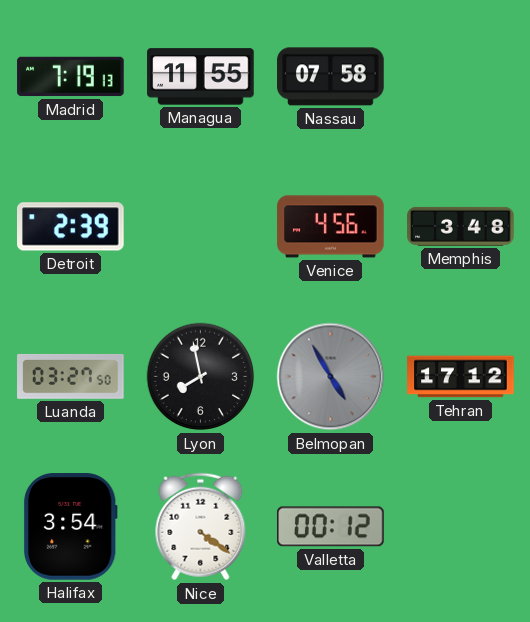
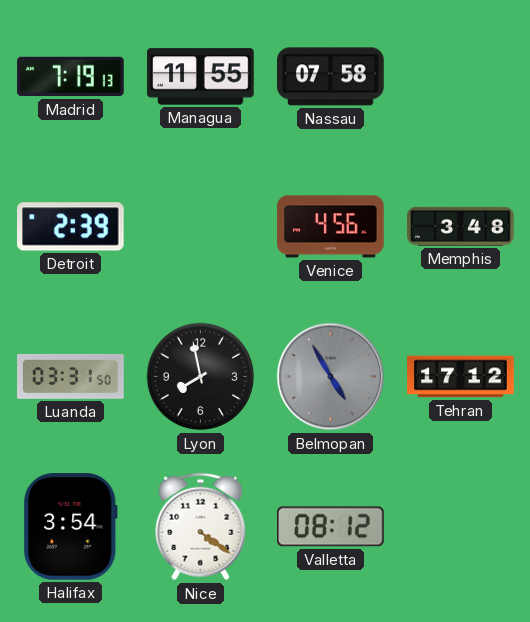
Luanda: 03:27 -> 03:31
Valletta: 00:12 -> 08:12
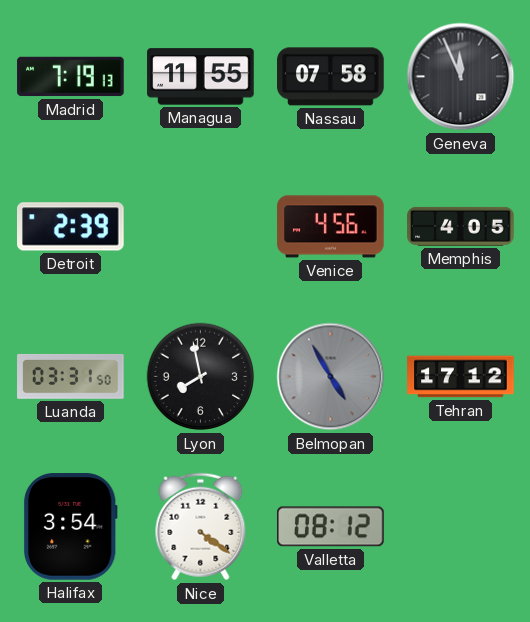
Geneva: none -> 11:56
Memphis: 3:48 -> 4:05
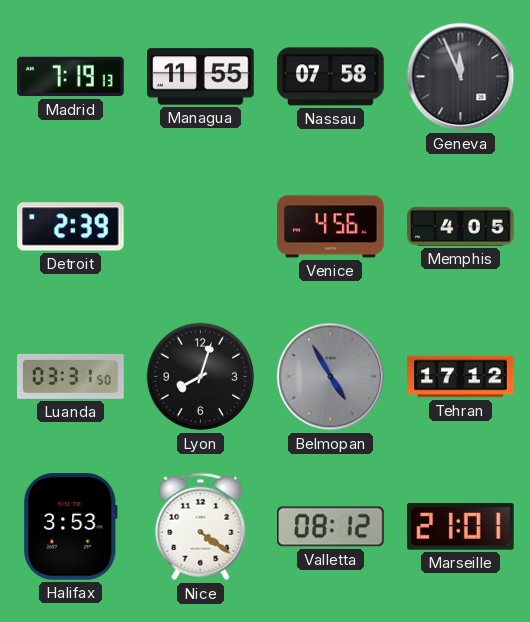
Lyon: 7:58 -> 8:03
Halifax: 3:54 -> 3:53
Marseille: none -> 21:01
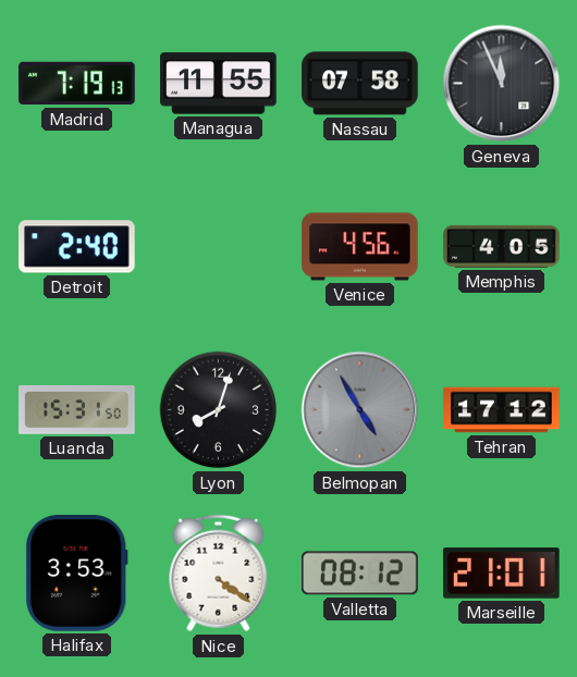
Detroit: 2:39 -> 2:40
Luanda: 03:31 -> 15:31
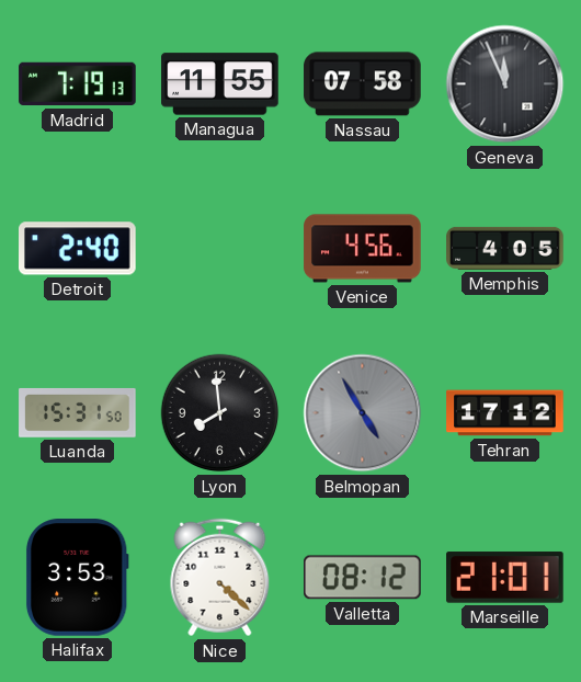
Lyon: 8:03 -> 7:59
Nice: 4:21 -> 4:22
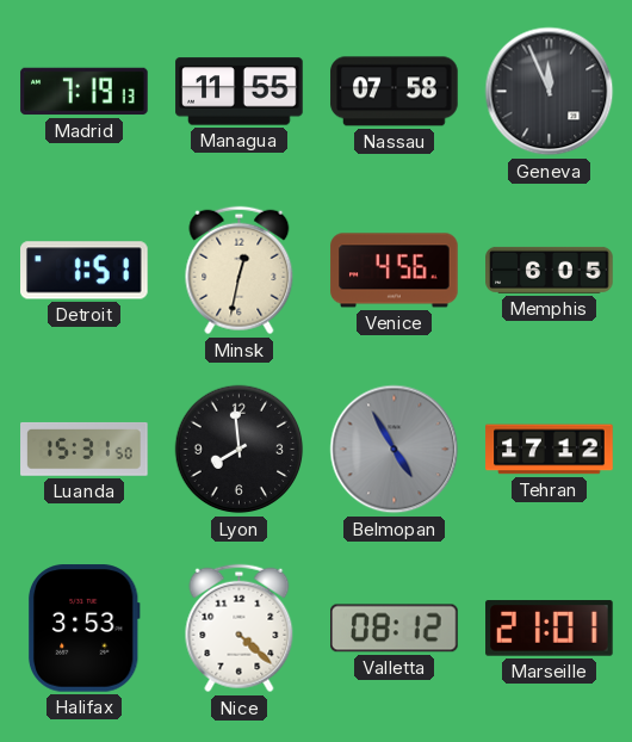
Detroit: 2:40 -> 1:51
Minsk: none -> 12:32
Memphis: 4:05 -> 6:05
